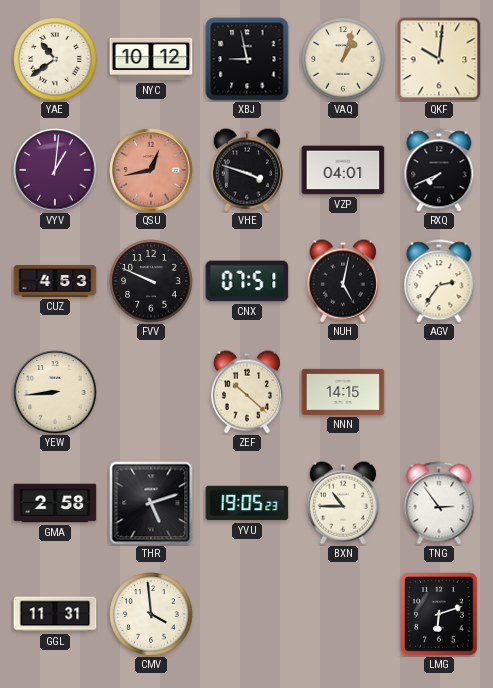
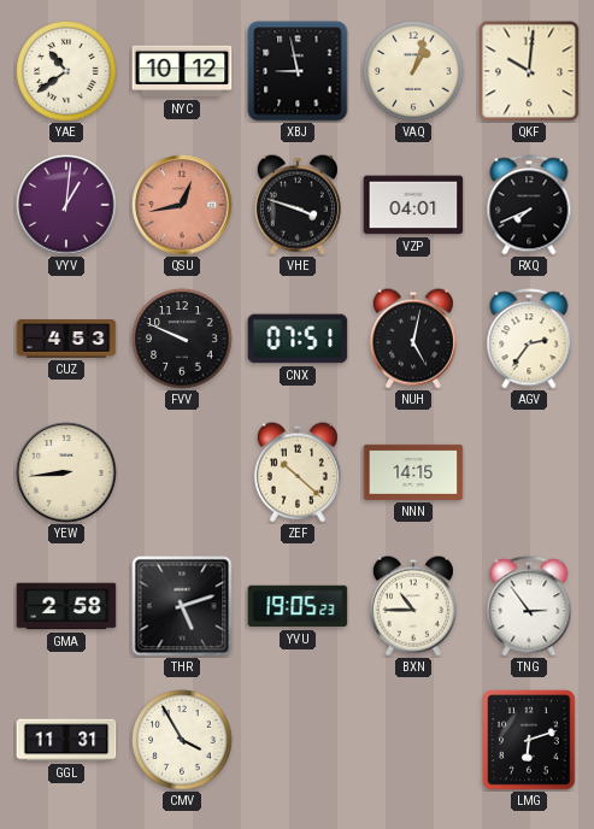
CMV: 3:59 -> 3:55
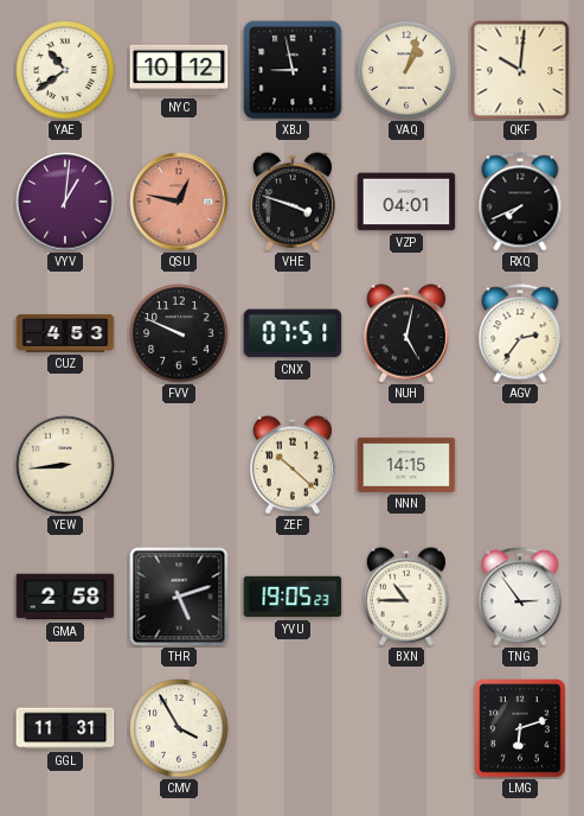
QSU: 12:43 -> 12:47
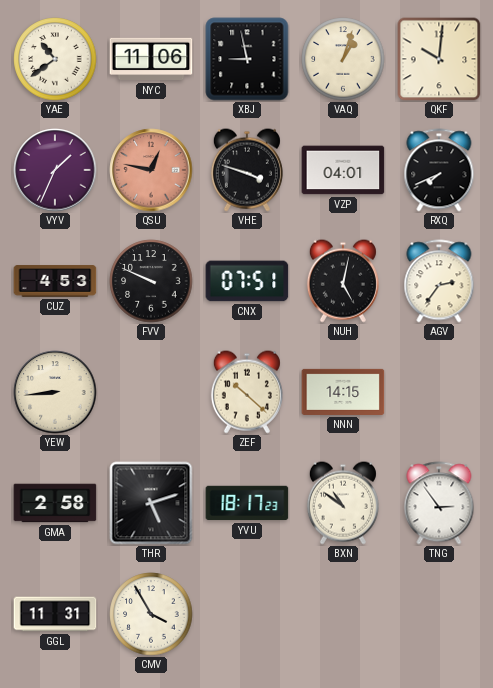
NYC: 10:12 -> 11:06
VYV: 1:01 -> 1:34
YVU: 19:05 -> 18:17
BXN: 10:45 -> 10:51
LMG: 6:12 -> none
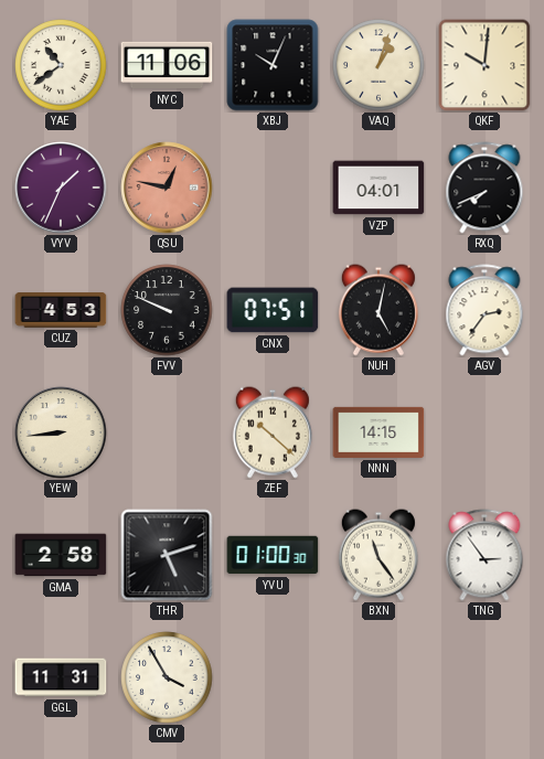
XBJ: 8:58 -> 10:04
VHE: 3:48 -> none
YVU: 18:17 -> 01:00
BXN: 10:51 -> 11:24
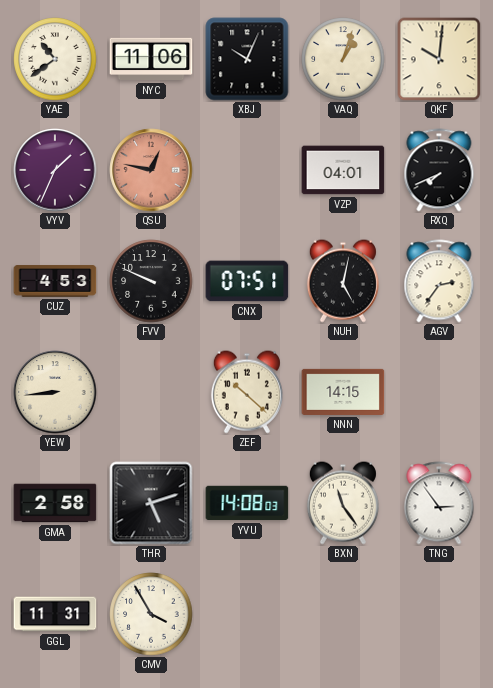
YVU: 01:00 -> 14:08
